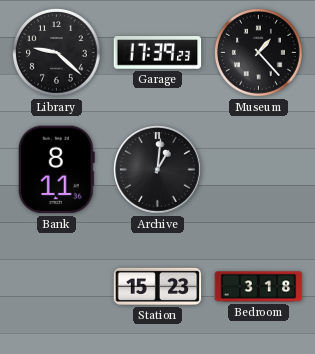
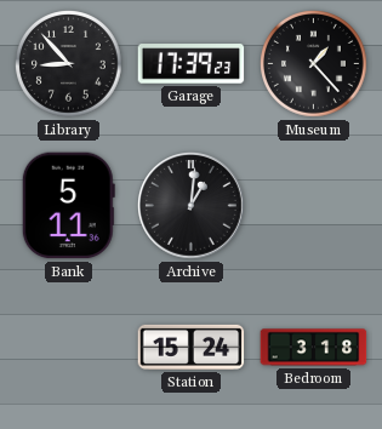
Library: 9:22 -> 8:53
Bank: 8:11 -> 5:11
Station: 15:23 -> 15:24
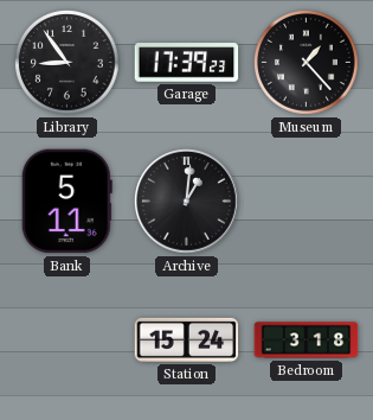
Library: 8:53 -> 8:54
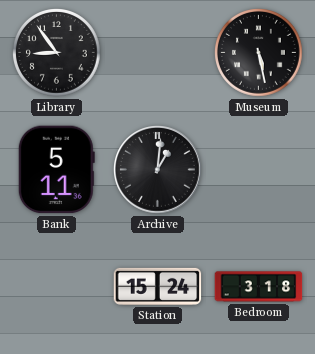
Garage: 17:39 -> none
Museum: 1:23 -> 5:28
